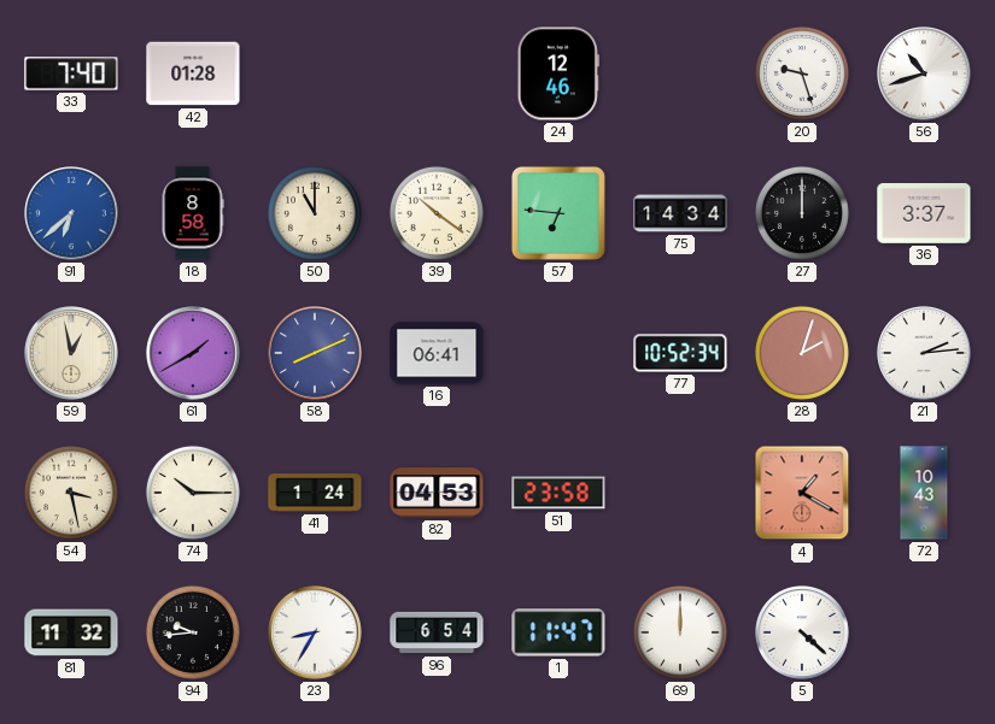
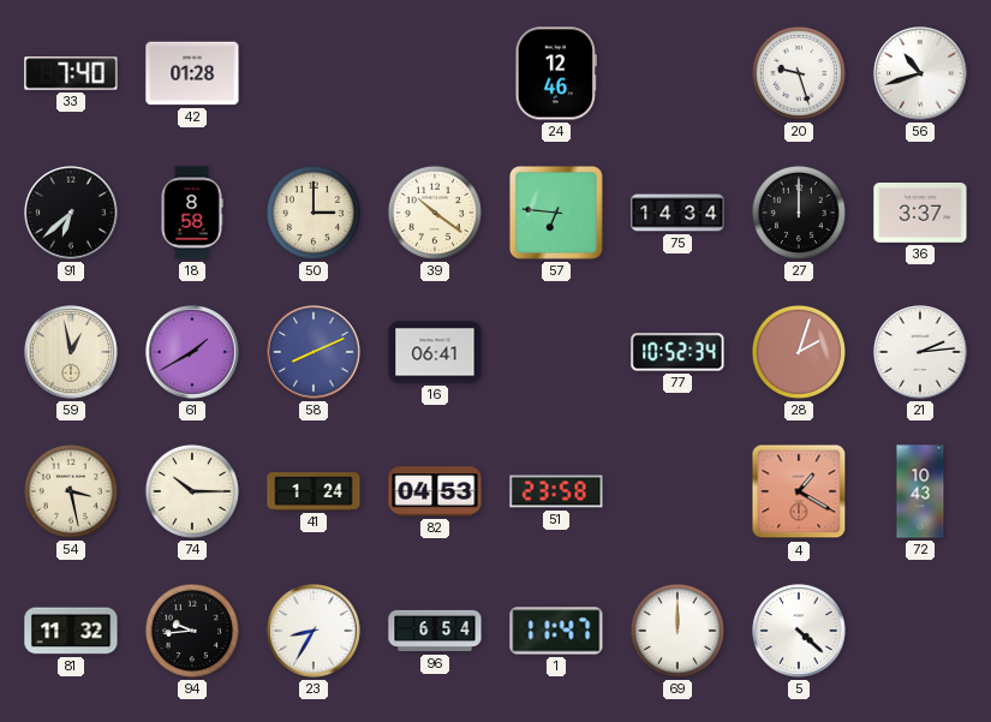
91 dial: blue -> black
50: 11:00 -> 3:00
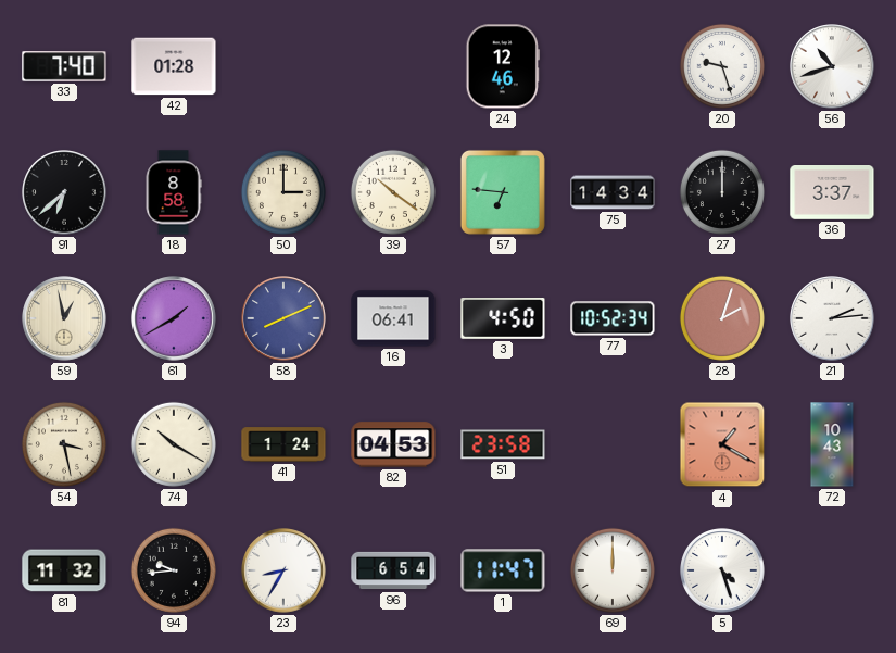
3: none -> 4:50
74: 10:15 -> 10:20
5: 4:22 -> 4:27
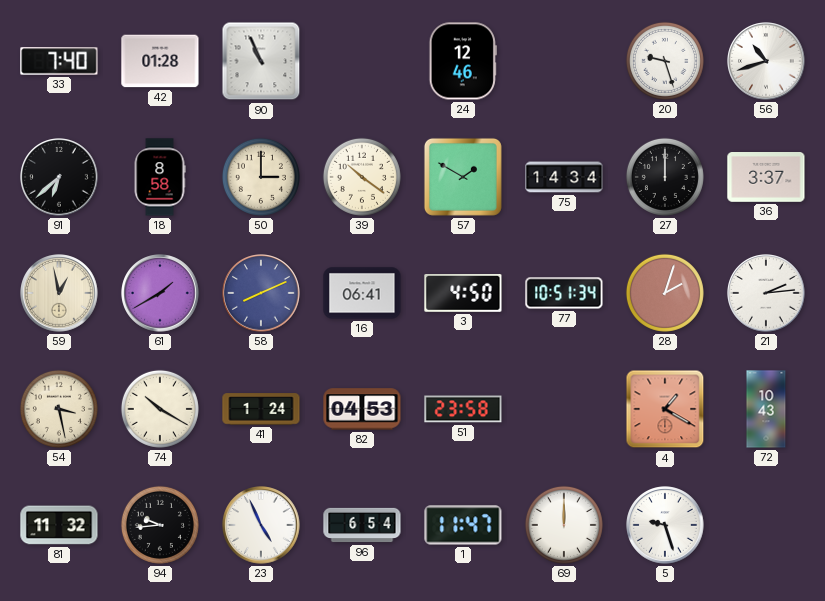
90: none -> 10:56
57: 6:46 -> 1:50
77: 10:52 -> 10:51
23: 8:35 -> 4:56
5: 4:27 -> 9:27
